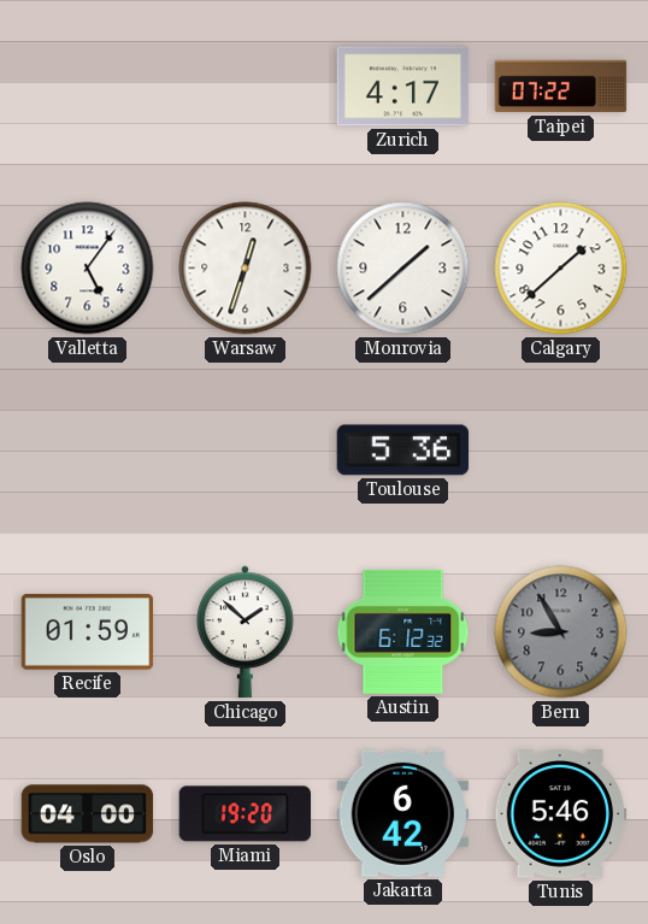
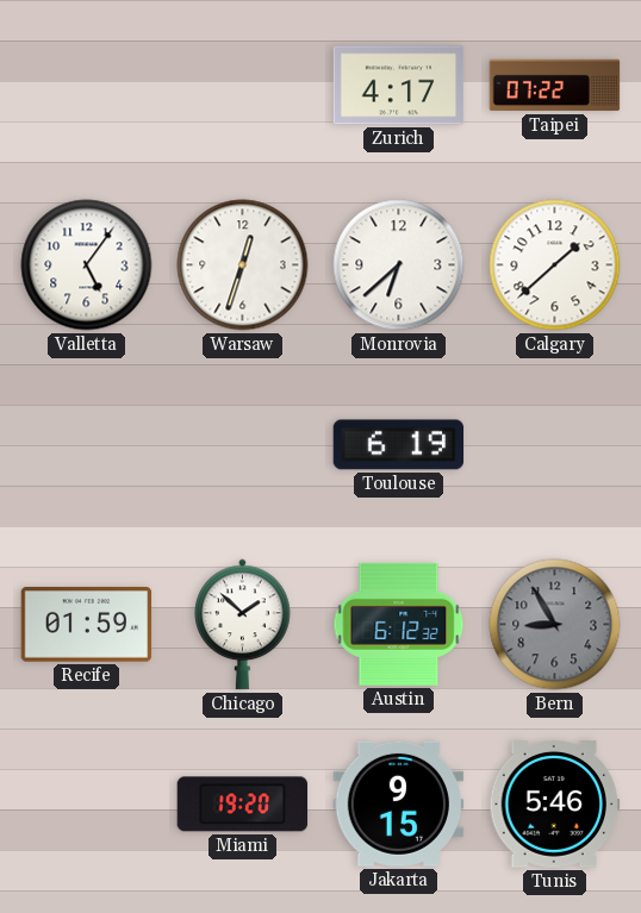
Monrovia: 1:38 -> 6:38
Toulouse: 5:36 -> 6:19
Oslo: 04:00 -> none
Jakarta: 6:42 -> 9:15
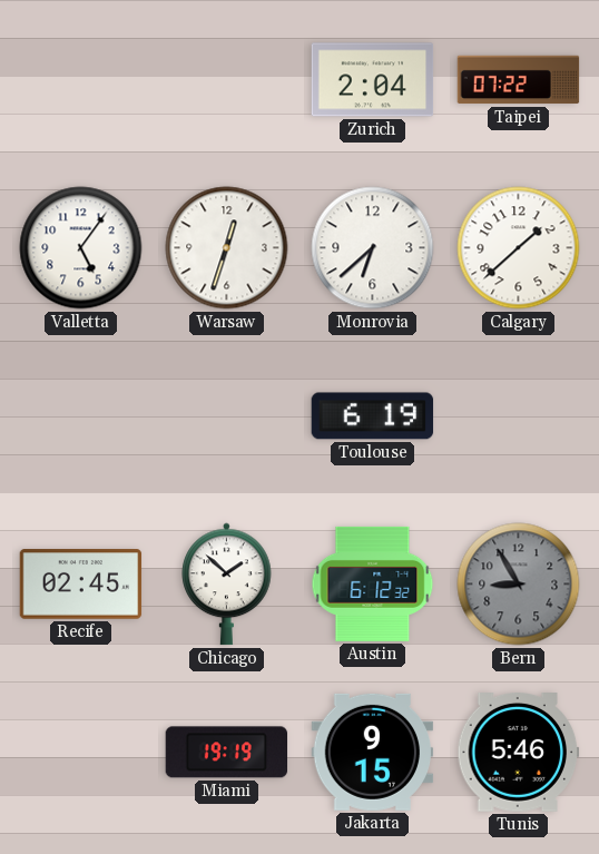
Zurich: 4:17 -> 2:04
Recife: 01:59 -> 02:45
Miami: 19:20 -> 19:19
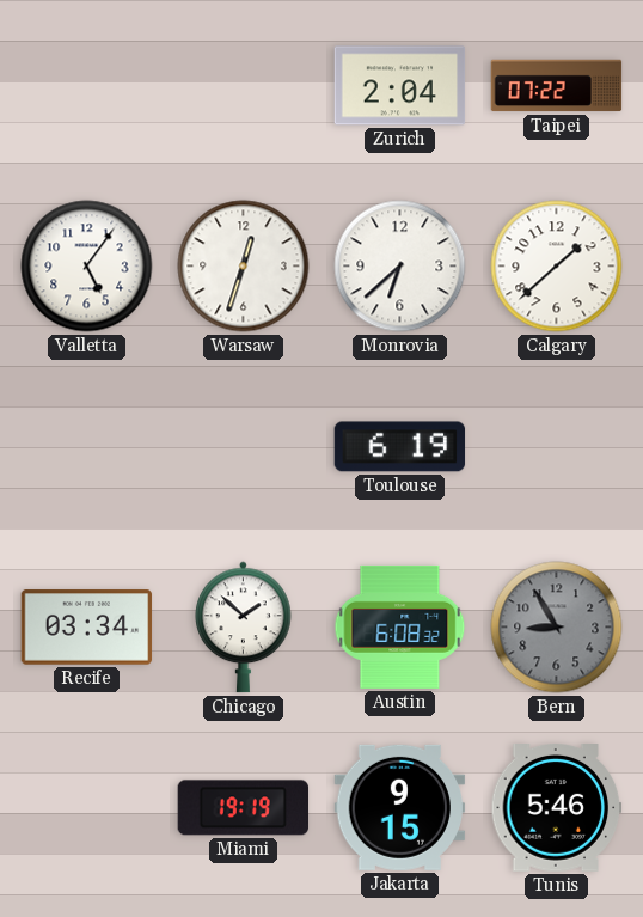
Recife: 02:45 -> 03:34
Austin: 6:12 -> 6:08
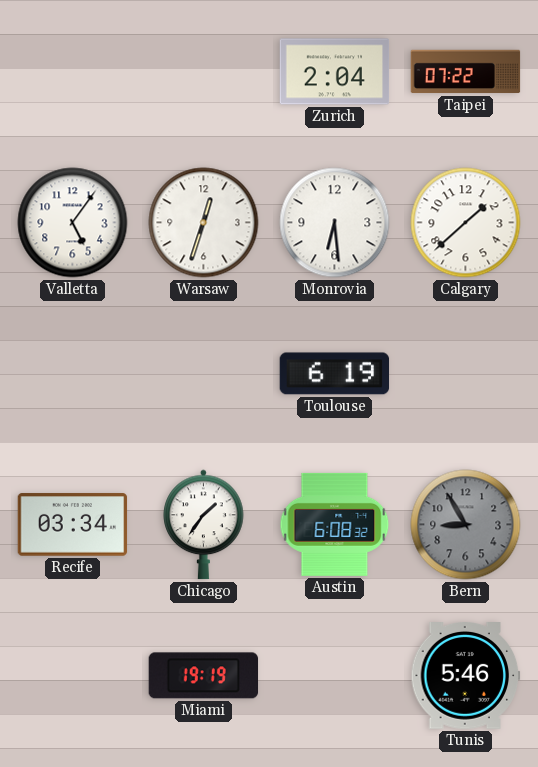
Monrovia: 6:38 -> 6:29
Chicago: 1:52 -> 1:36
Jakarta: 9:15 -> none
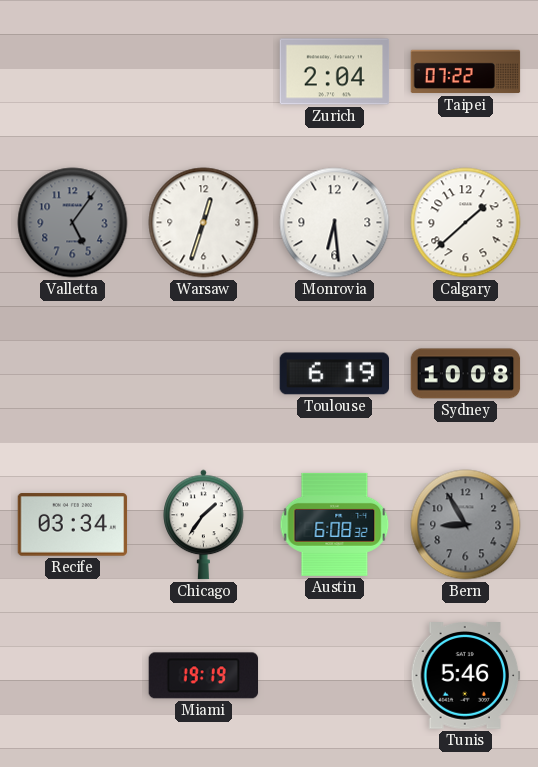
Valletta dial: white -> grey
Sydney: none -> 10:08
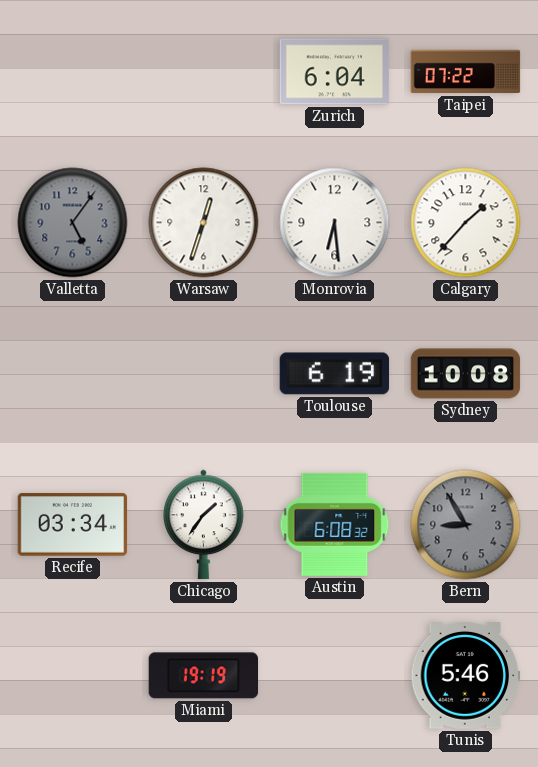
Zurich: 2:04 -> 6:04
Calgary: 1:38 -> 1:37
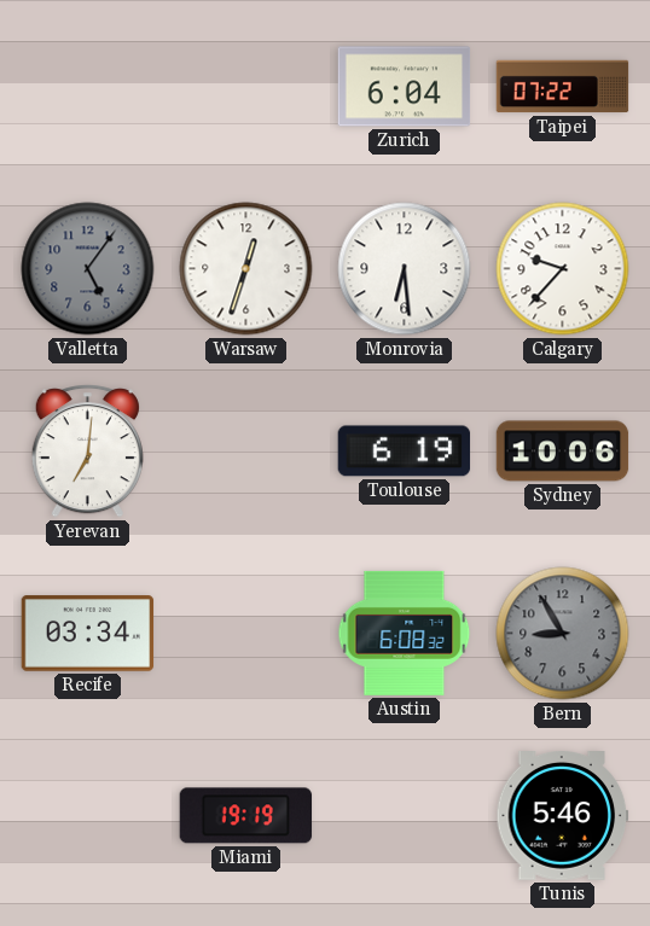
Calgary: 1:37 -> 9:37
Yerevan: none -> 7:01
Sydney: 10:08 -> 10:06
Chicago: 1:36 -> none
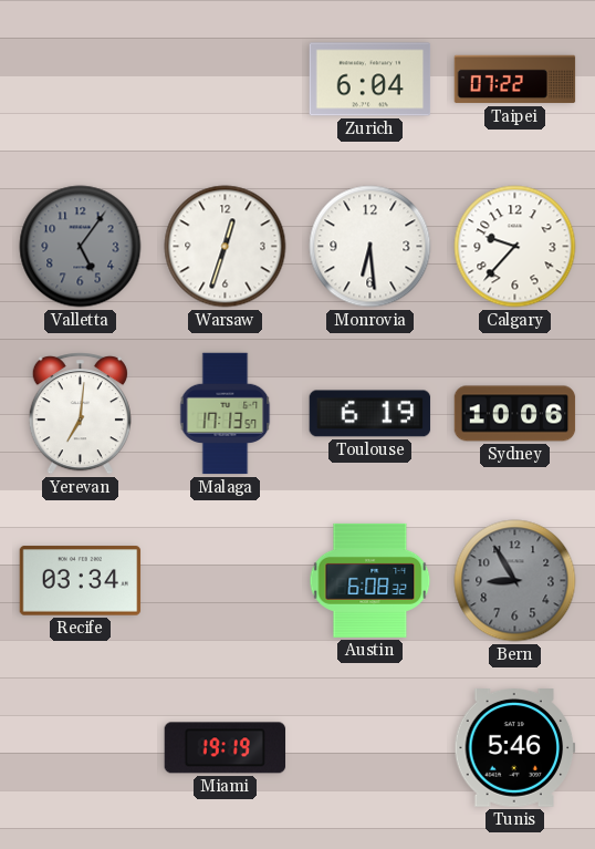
Malaga: none -> 17:13
